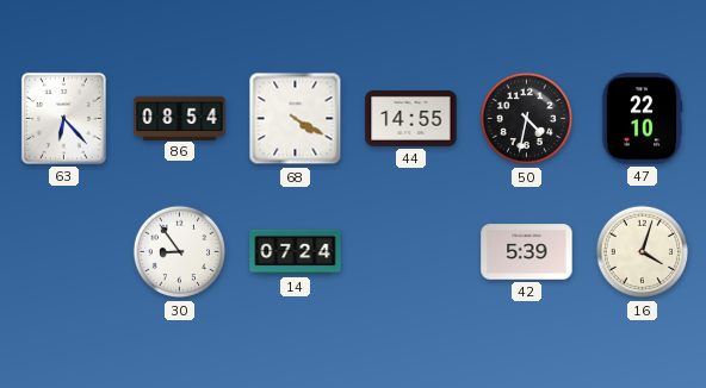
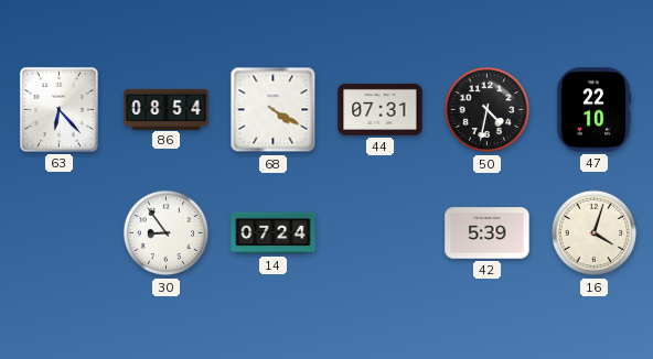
44: 14:55 -> 07:31
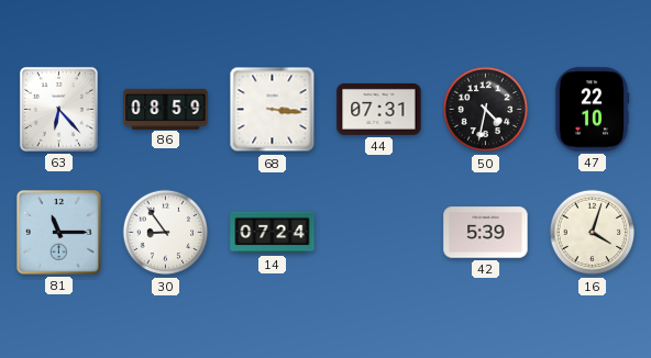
86: 08:54 -> 08:59
68: 4:20 -> 3:16
81: none -> 11:15
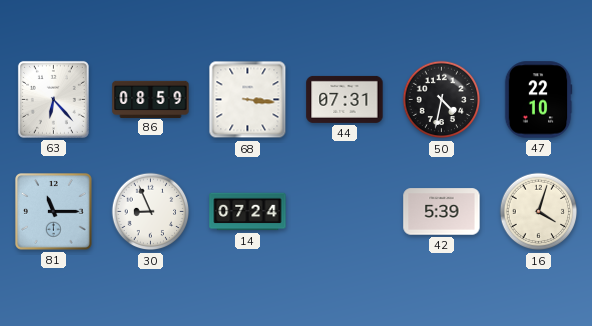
30: 8:54 -> 8:56
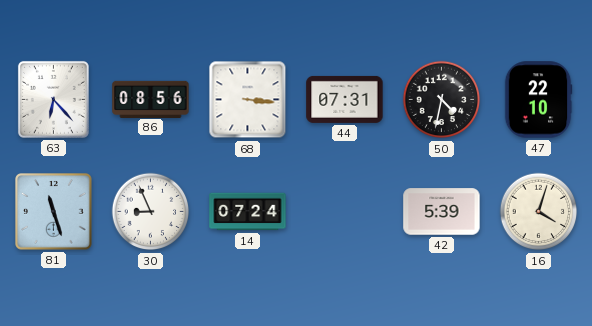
86: 08:59 -> 08:56
81: 11:15 -> 11:27
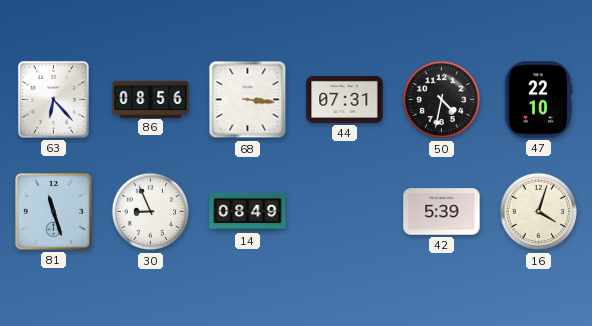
14: 07:24 -> 08:49
